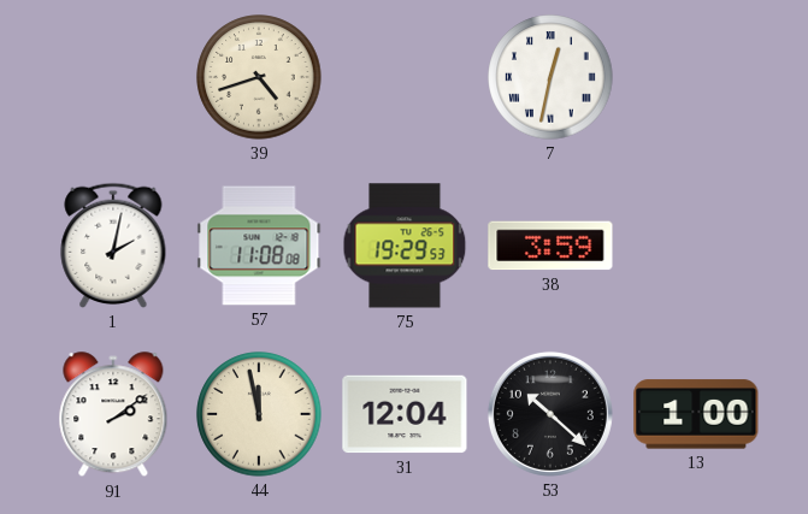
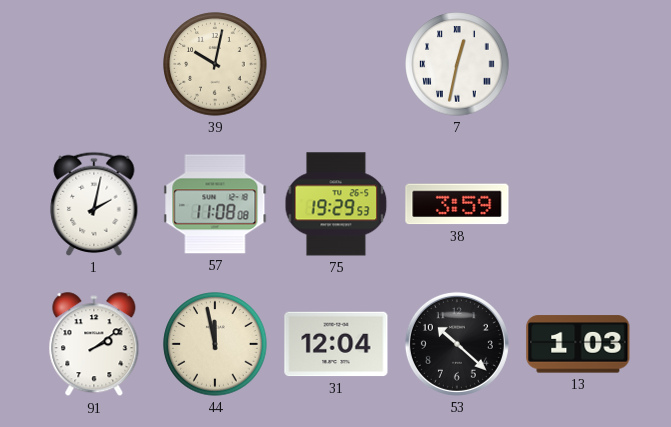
39: 4:42 -> 10:02
13: 1:00 -> 1:03
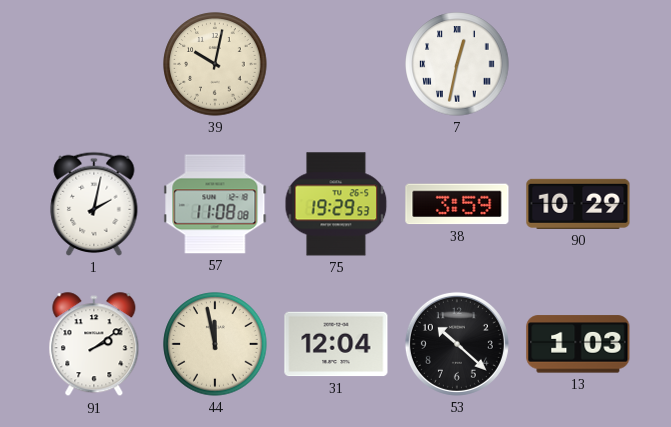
90: none -> 10:29
